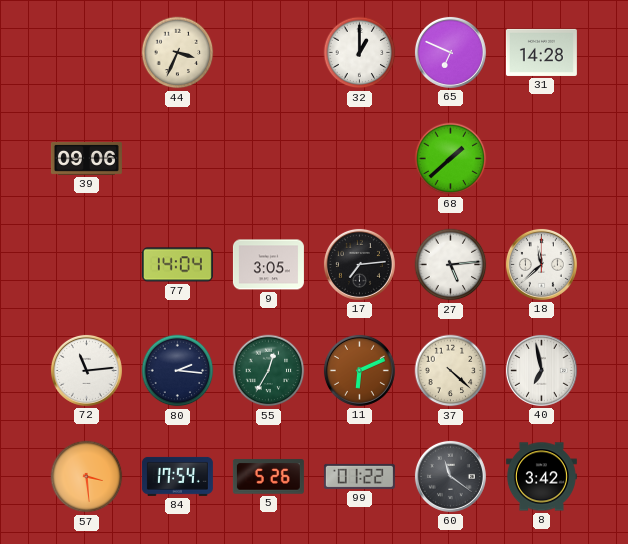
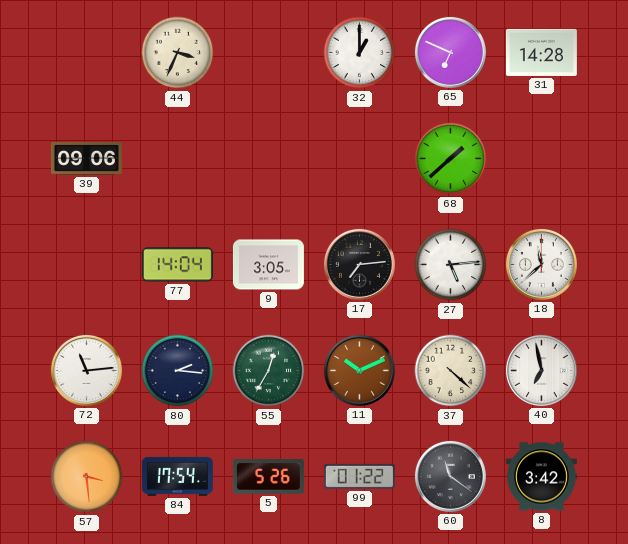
11: 6:11 -> 10:11
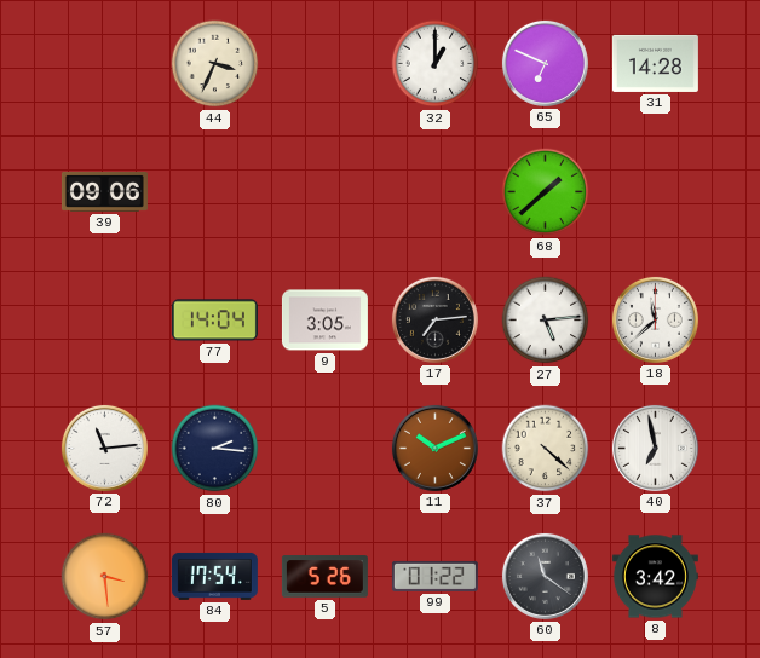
55: 12:35 -> none
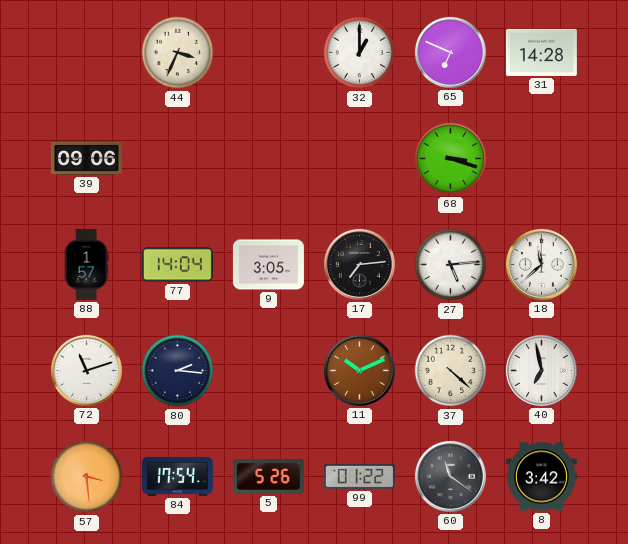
68: 1:38 -> 3:18
88: none -> 1:57
72: 11:14 -> 11:12
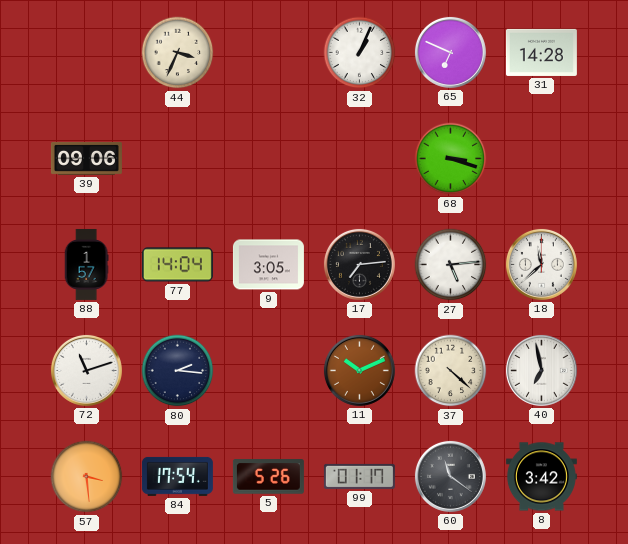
32: 1:00 -> 1:04
99: 01:22 -> 01:17
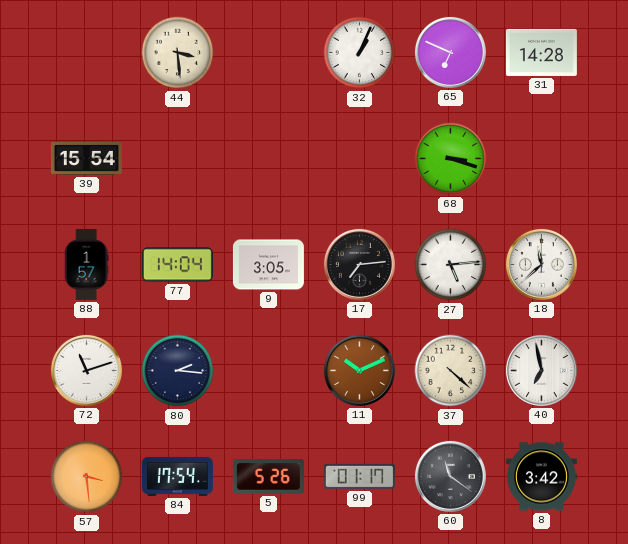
44: 3:34 -> 3:29
39: 09:06 -> 15:54
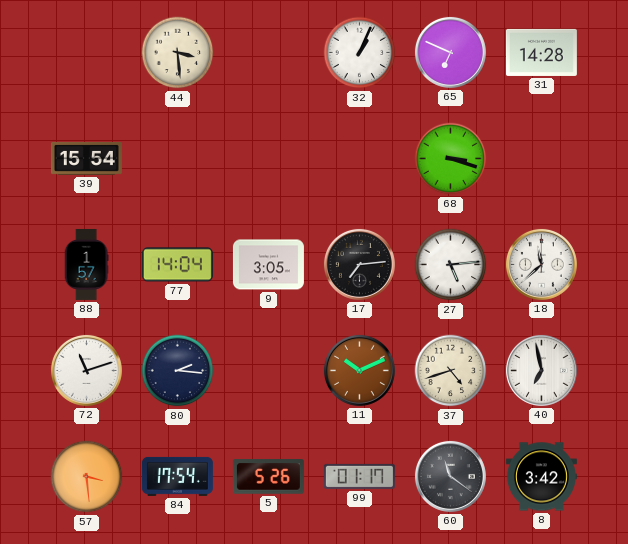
37: 4:22 -> 4:42
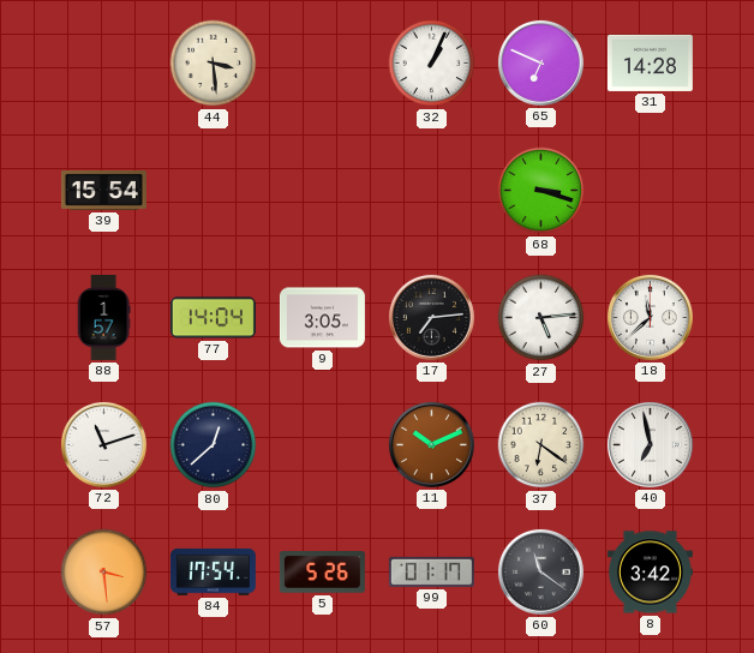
80: 2:16 -> 12:38
37: 4:42 -> 6:21
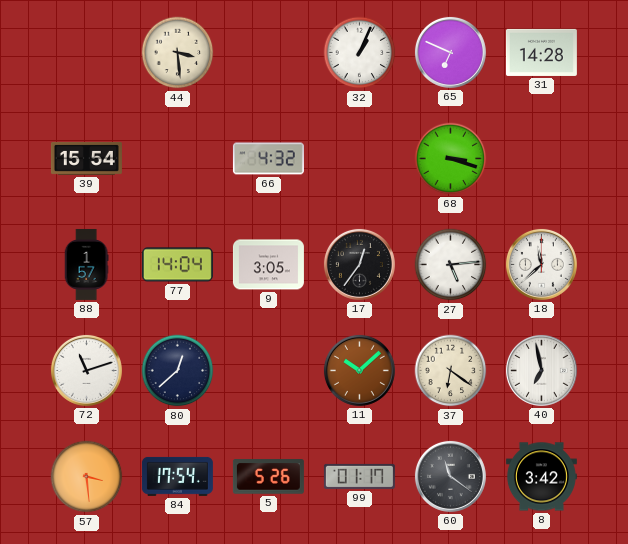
66: none -> 4:32
17: 7:14 -> 12:36
11: 10:11 -> 10:08
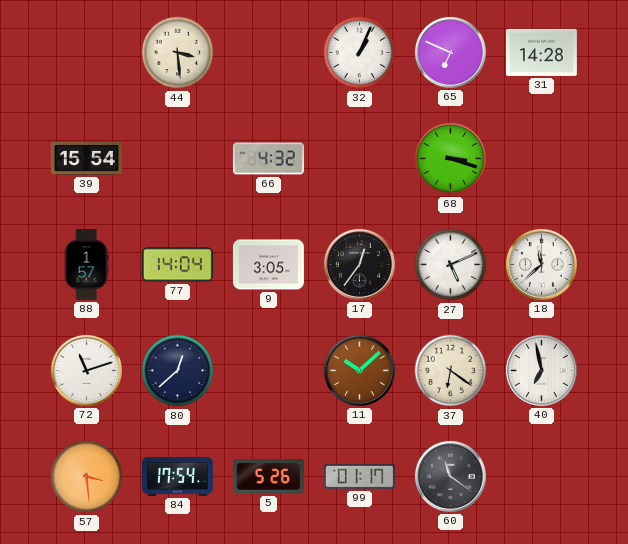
27: 5:14 -> 5:11
8: 3:42 -> none
